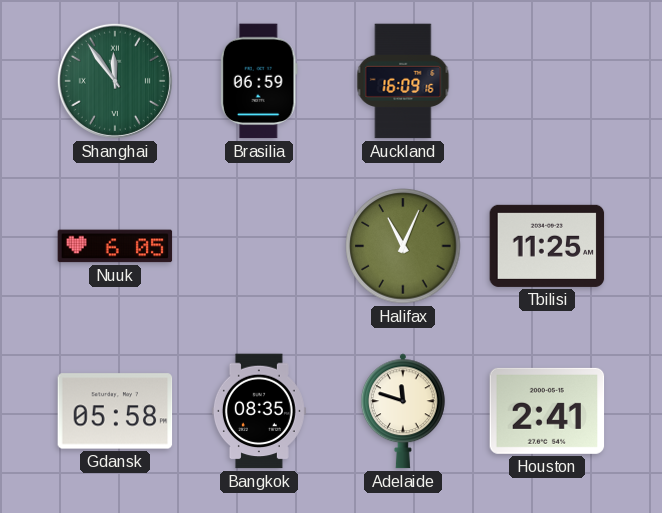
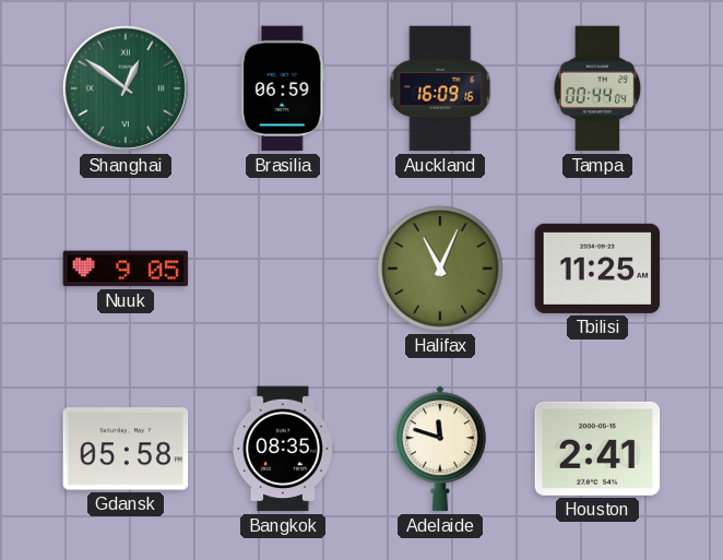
Shanghai: 11:54 -> 12:51
Tampa: none -> 00:44
Nuuk: 6:05 -> 9:05
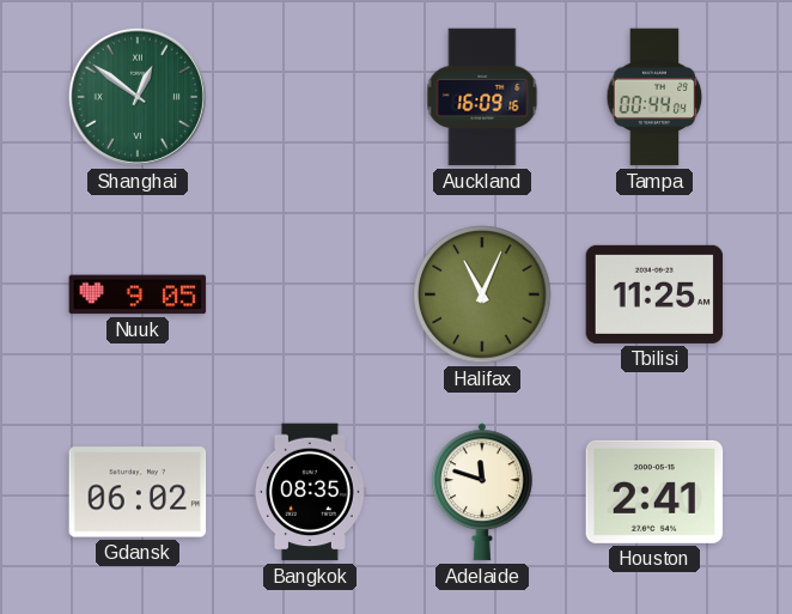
Brasilia: 06:59 -> none
Gdansk: 05:58 -> 06:02
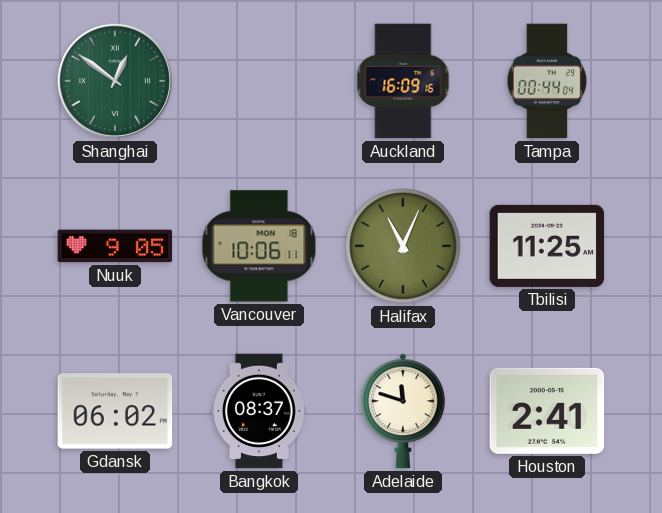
Vancouver: none -> 10:06
Bangkok: 08:35 -> 08:37
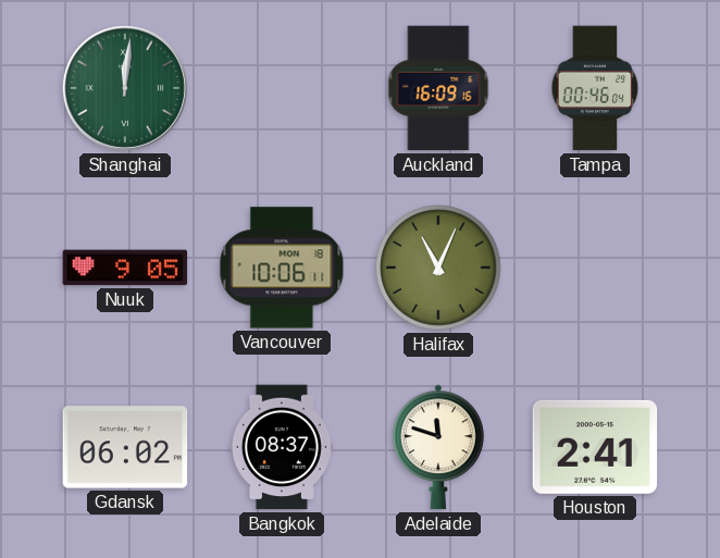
Shanghai: 12:51 -> 12:01
Tampa: 00:44 -> 00:46
Tbilisi: 11:25 -> none
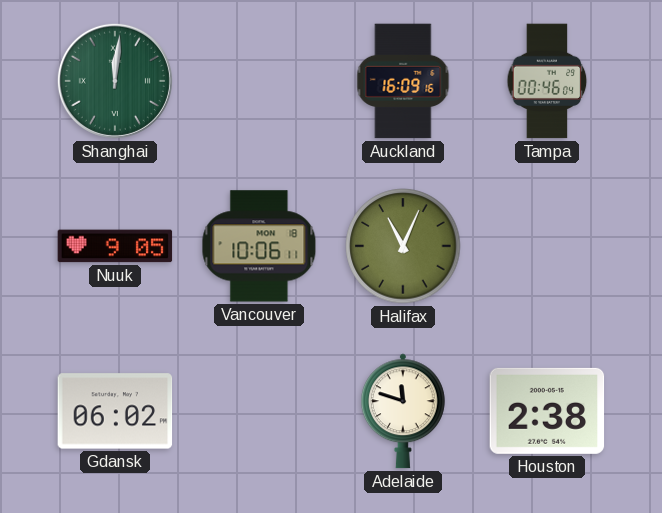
Bangkok: 08:37 -> none
Houston: 2:41 -> 2:38
